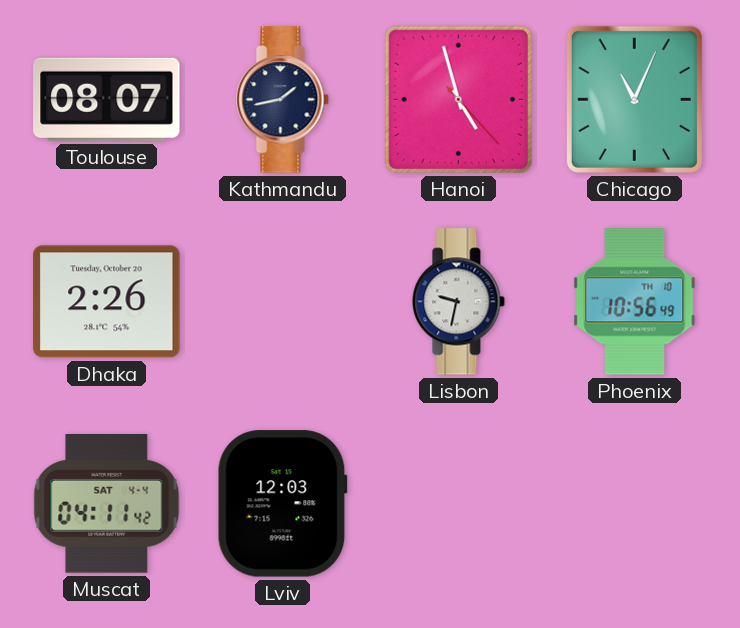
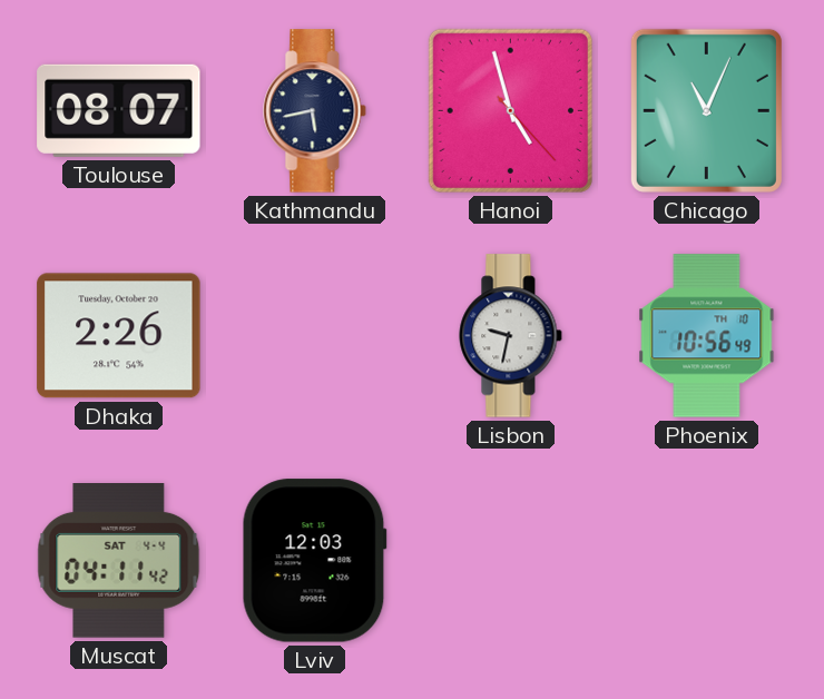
Kathmandu: 1:43 -> 5:43
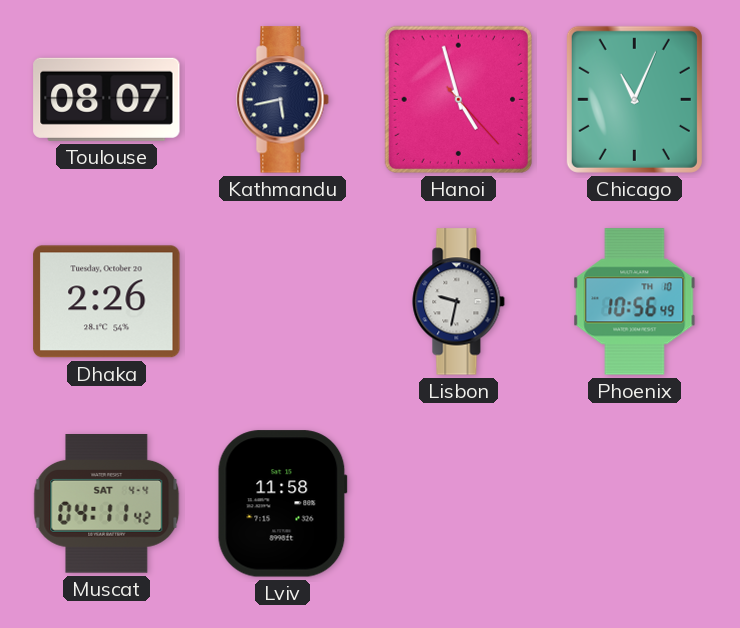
Lviv: 12:03 -> 11:58
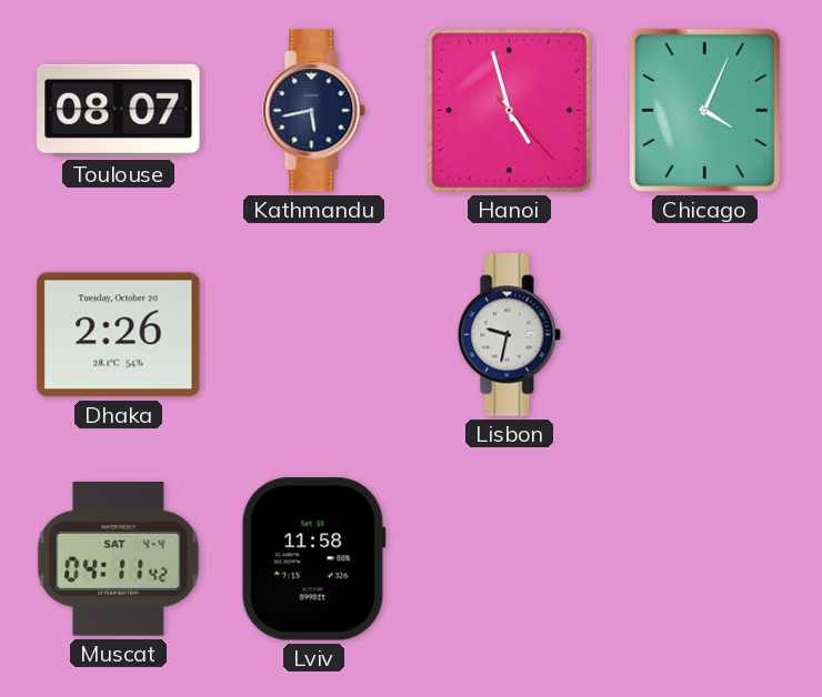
Chicago: 11:04 -> 4:04
Phoenix: 10:56 -> none
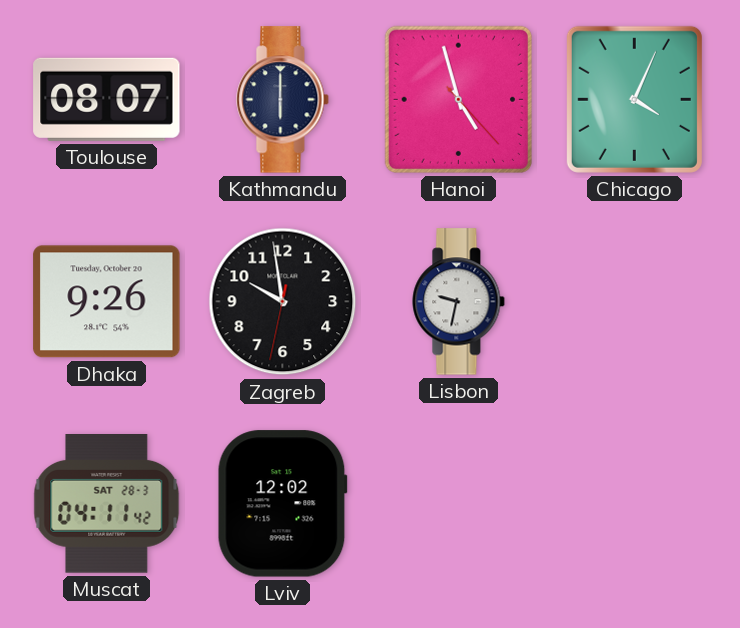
Kathmandu: 5:43 -> 6:00
Dhaka: 2:26 -> 9:26
Zagreb: none -> 9:58
Muscat date: SAT 4-4 -> SAT 28-3
Lviv: 11:58 -> 12:02
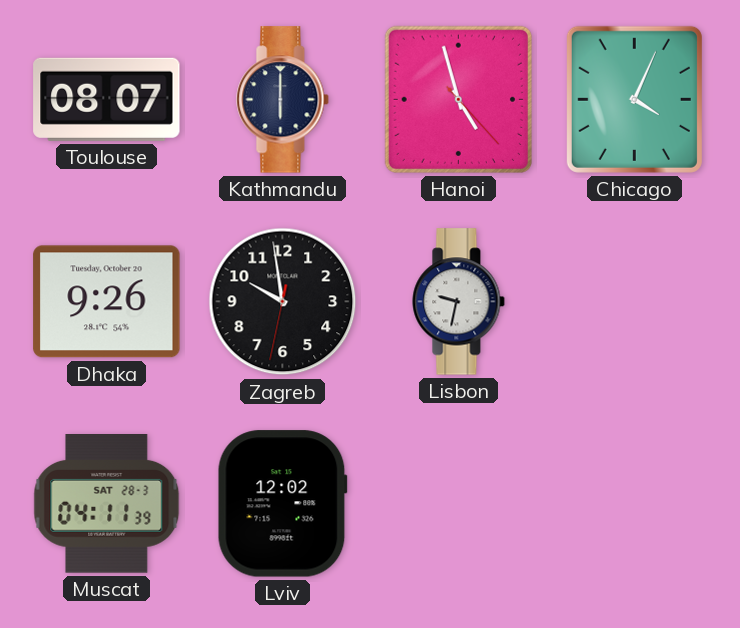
Muscat: 04:11:42 -> 04:11:39
